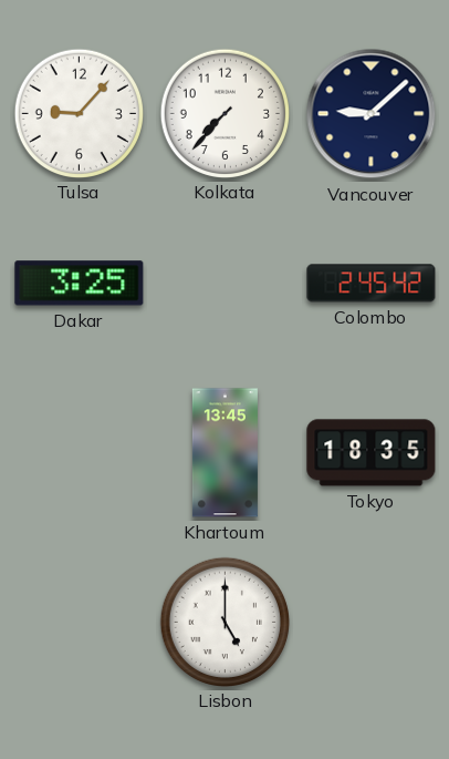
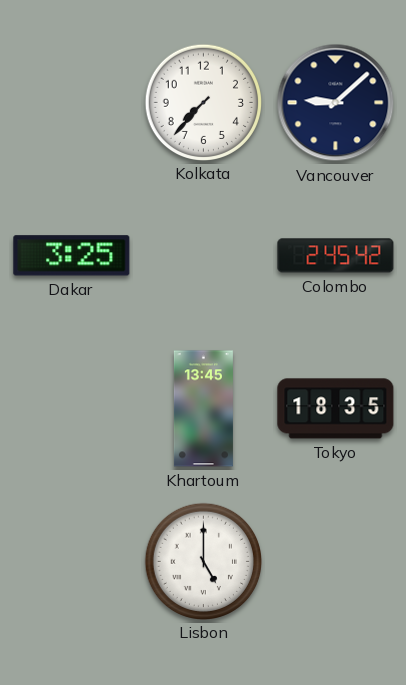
Tulsa: 9:07 -> none
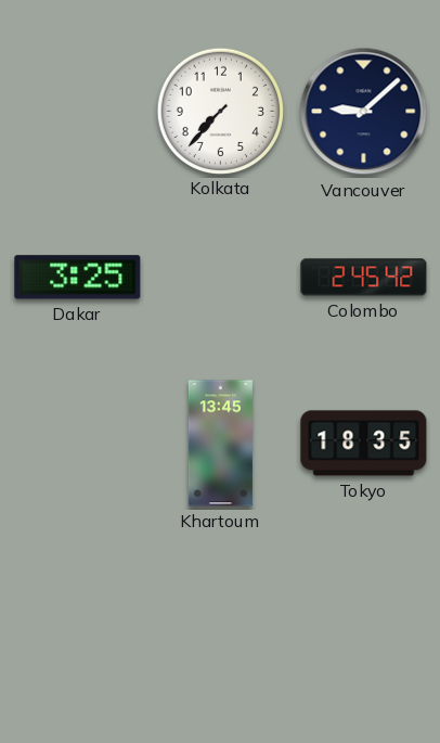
Lisbon: 5:00 -> none
